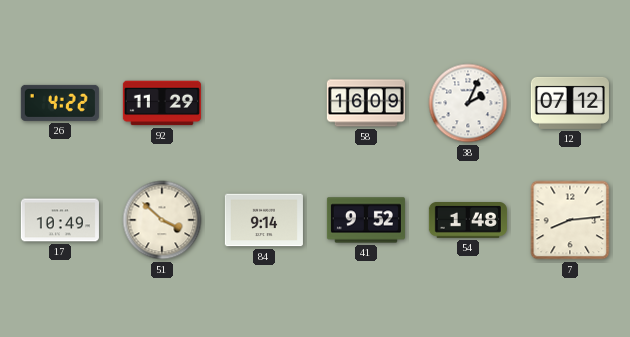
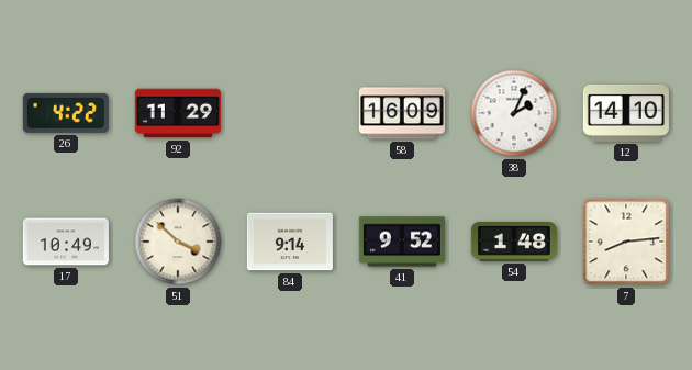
12: 07:12 -> 14:10
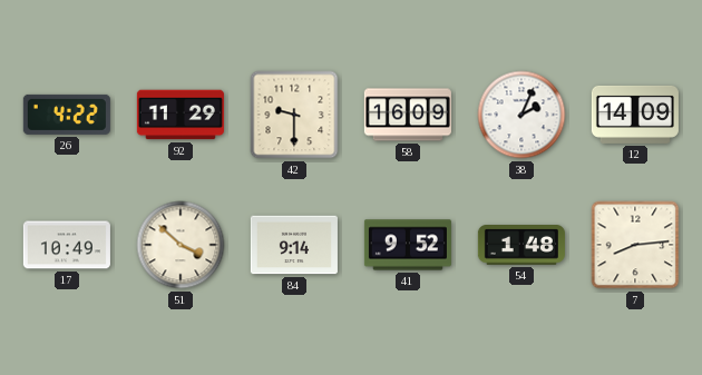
42: none -> 9:30
12: 14:10 -> 14:09
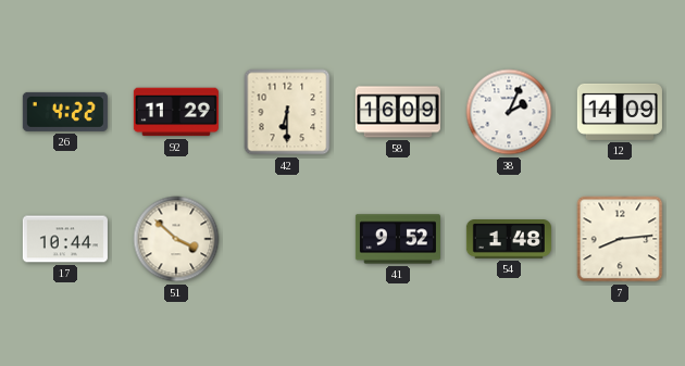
42: 9:30 -> 6:30
17: 10:49 -> 10:44
84: 9:14 -> none
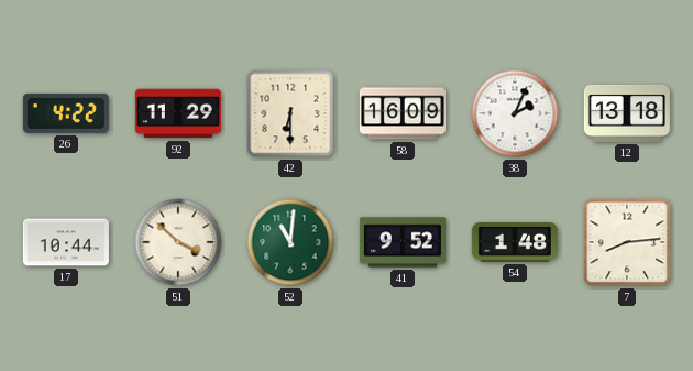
12: 14:09 -> 13:18
52: none -> 11:01
